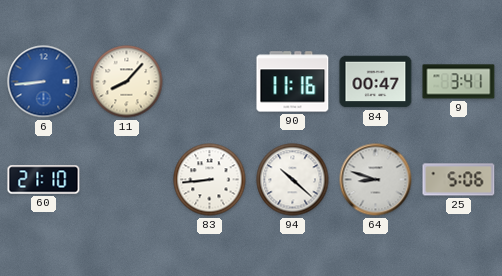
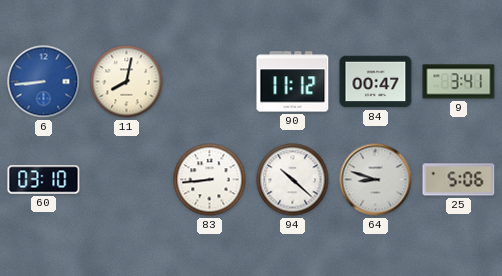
11: 8:07 -> 8:02
90: 11:16 -> 11:12
60: 21:10 -> 03:10
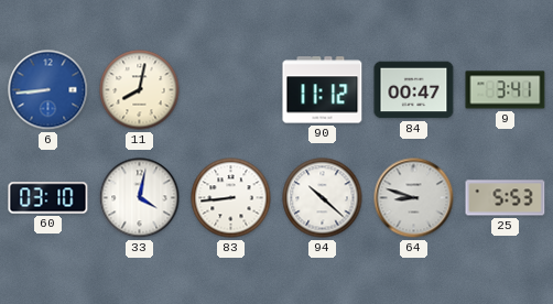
33: none -> 4:02
25: 5:06 -> 5:53
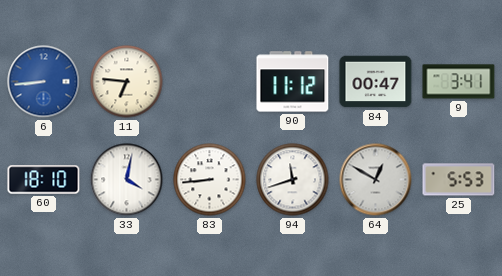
11: 8:02 -> 6:46
60: 03:10 -> 18:10
94: 10:22 -> 11:42
64: 8:48 -> 12:50
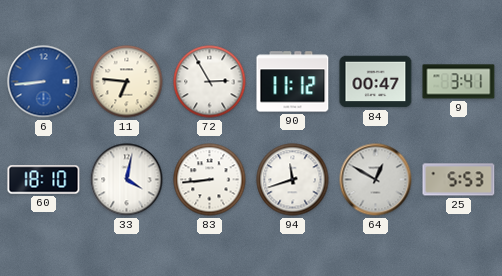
72: none -> 2:55
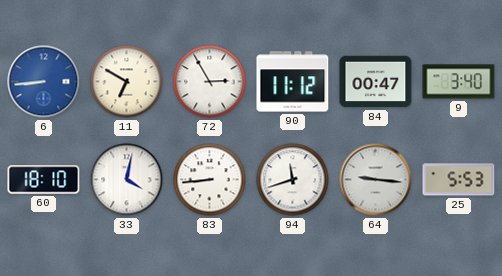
11: 6:46 -> 6:50
9: 3:41 -> 3:40
64: 12:50 -> 9:16
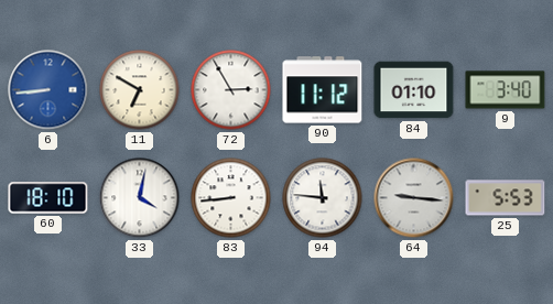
84: 00:47 -> 01:10
94: 11:42 -> 11:46
